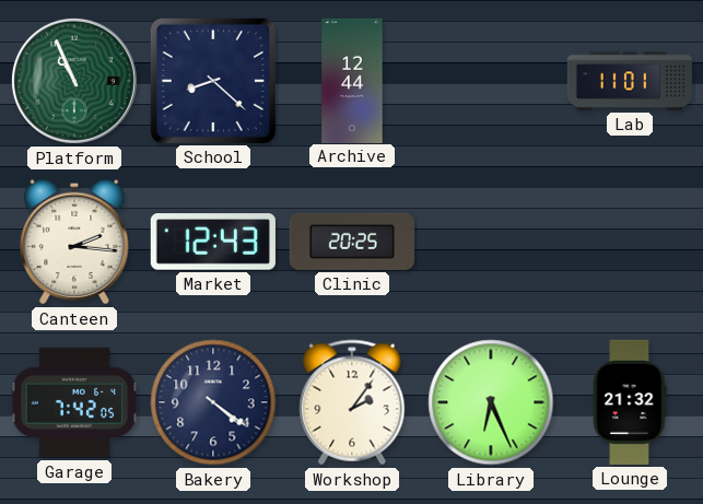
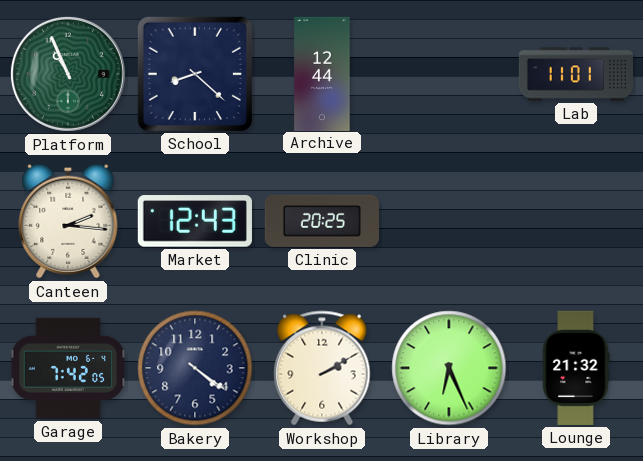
Workshop: 2:06 -> 2:10
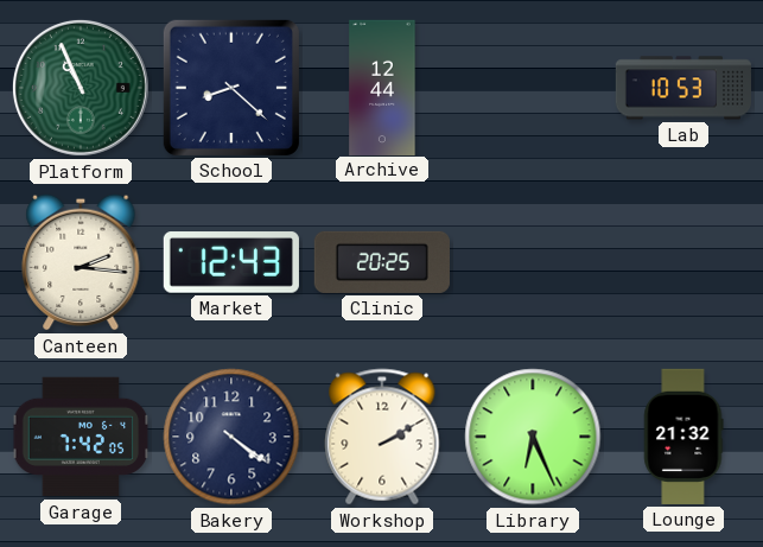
Lab: 11:01 -> 10:53
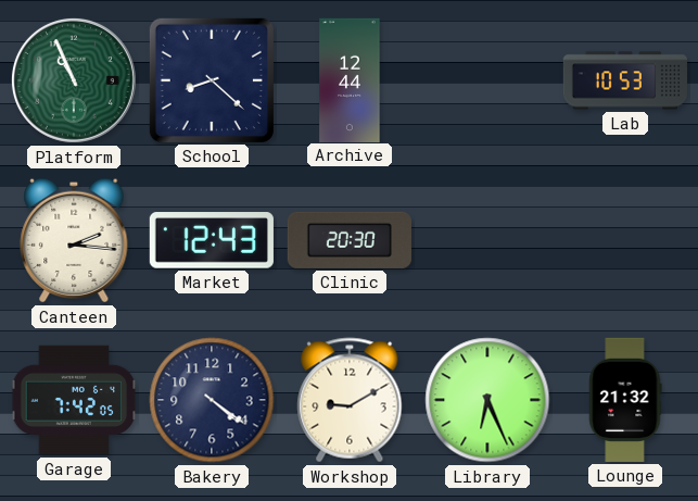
Clinic: 20:25 -> 20:30
Workshop: 2:10 -> 9:10
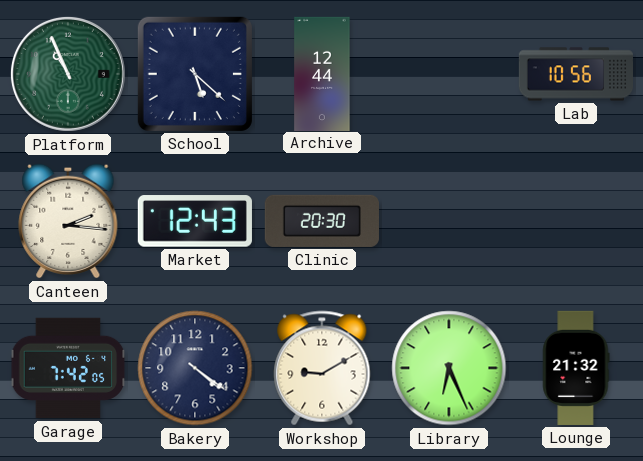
School: 8:22 -> 5:22
Lab: 10:53 -> 10:56
